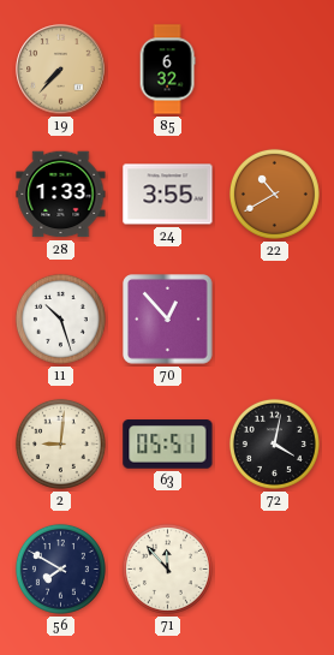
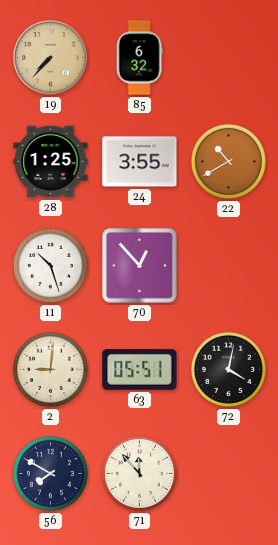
28: 1:33 -> 1:25
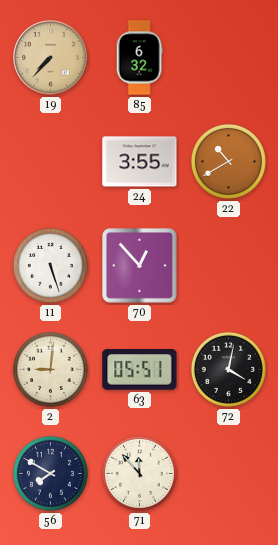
28: 1:25 -> none
11: 10:27 -> 5:27
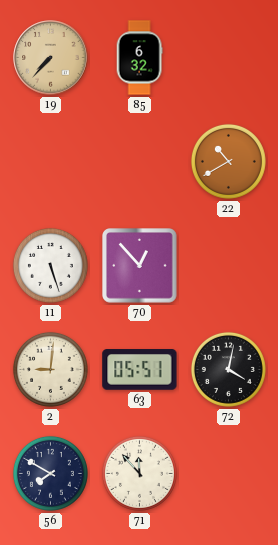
24: 3:55 -> none
